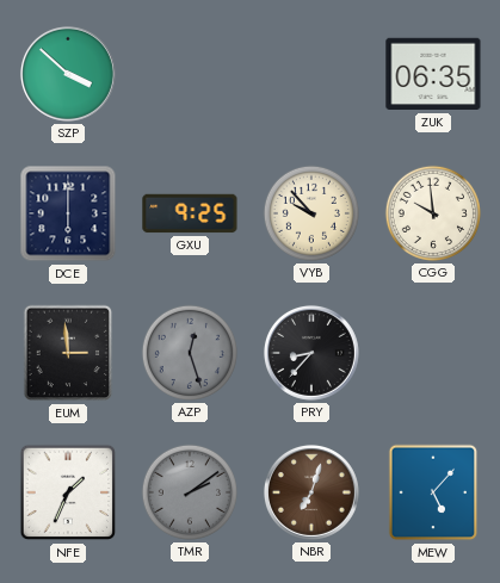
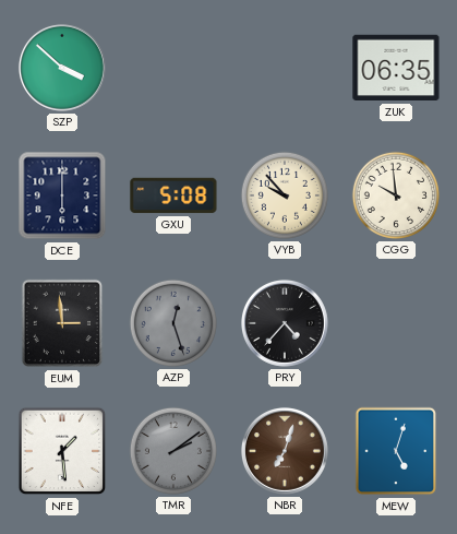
GXU: 9:25 -> 5:08
PRY: 8:37 -> 4:37
NFE: 1:34 -> 1:29
MEW: 5:07 -> 5:03
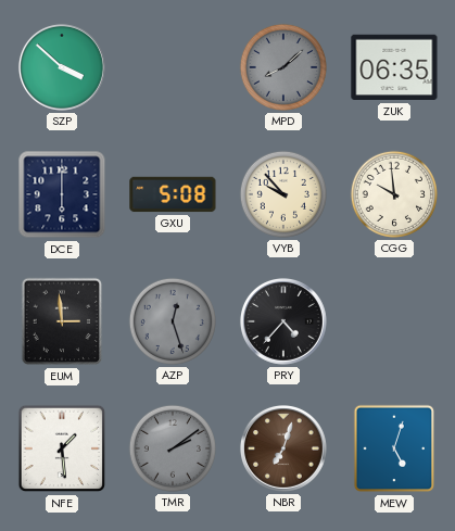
MPD: none -> 8:08
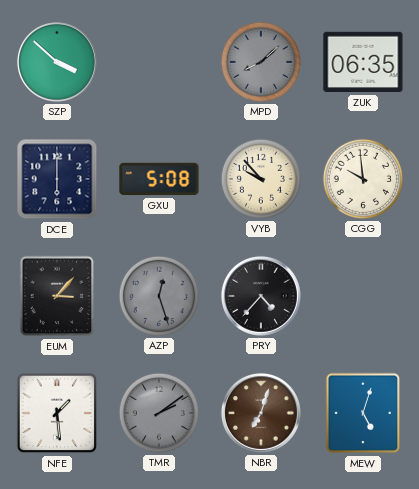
EUM: 2:59 -> 3:07
